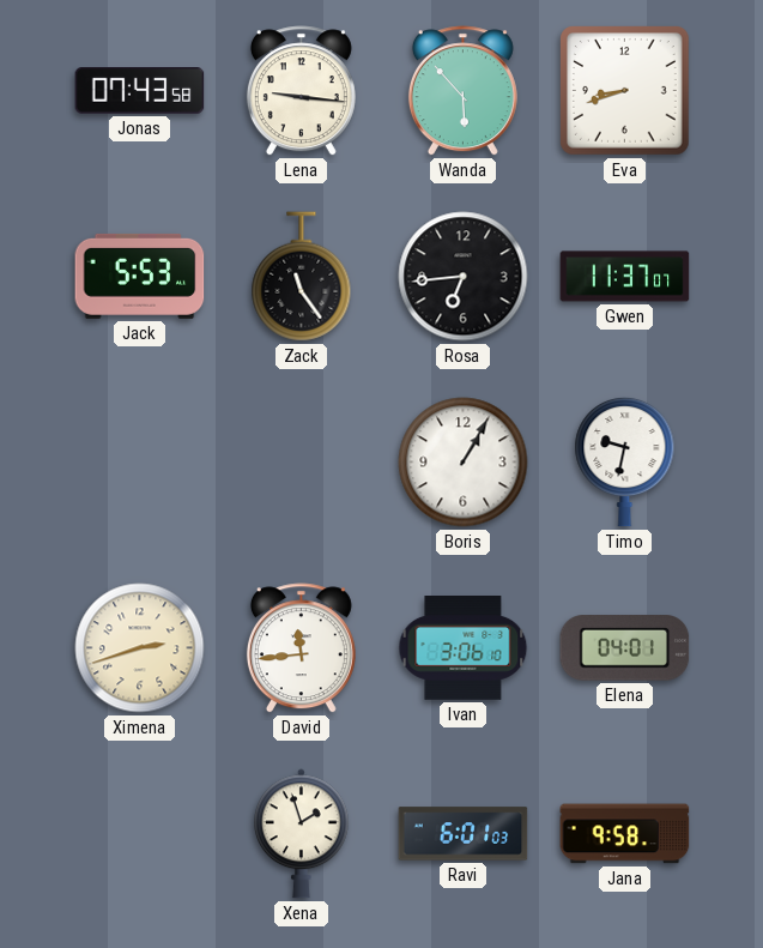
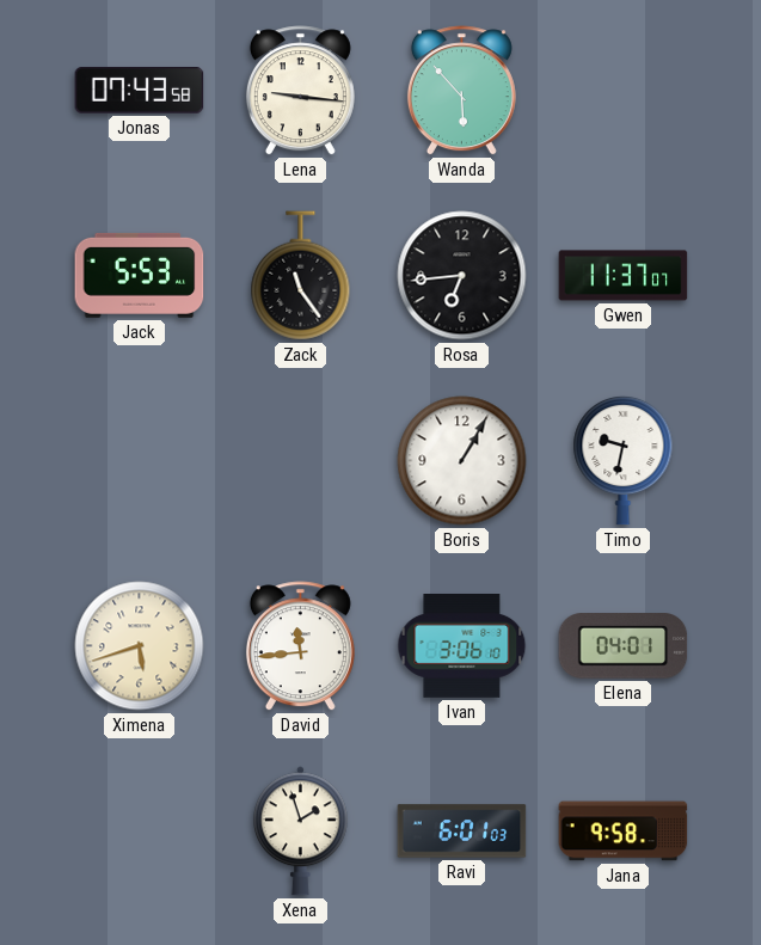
Eva: 8:42 -> none
Ximena: 2:42 -> 5:42
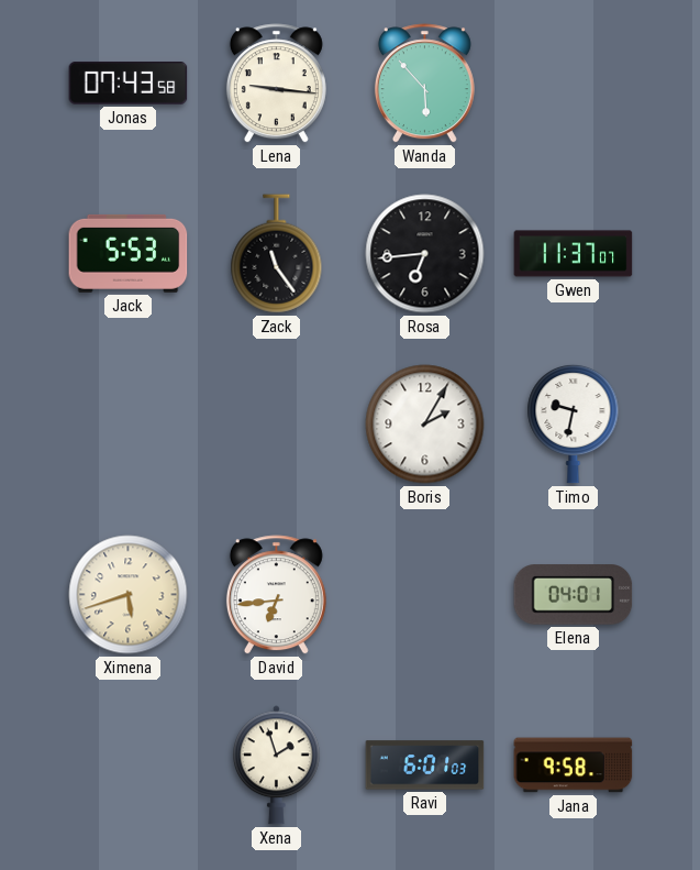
Boris: 1:05 -> 2:05
David: 11:44 -> 6:44
Ivan: 3:06 -> none
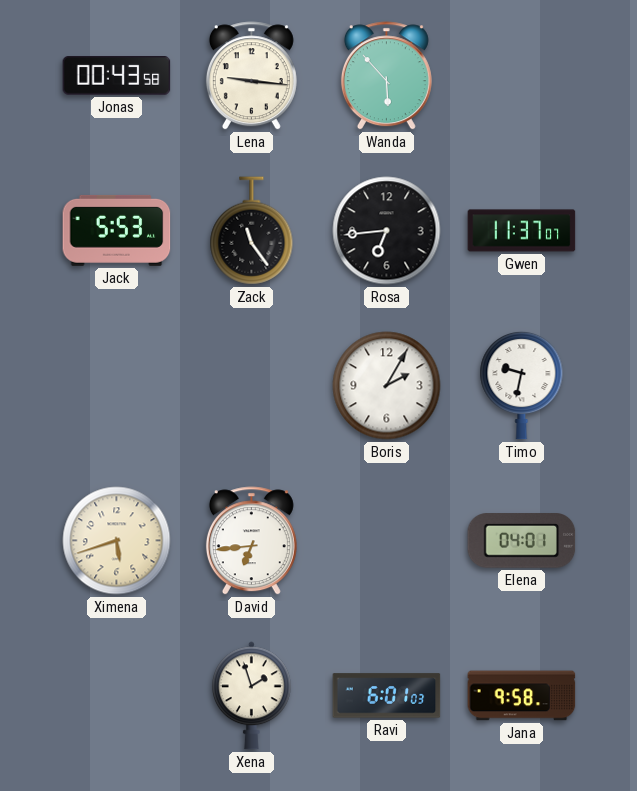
Jonas: 07:43 -> 00:43
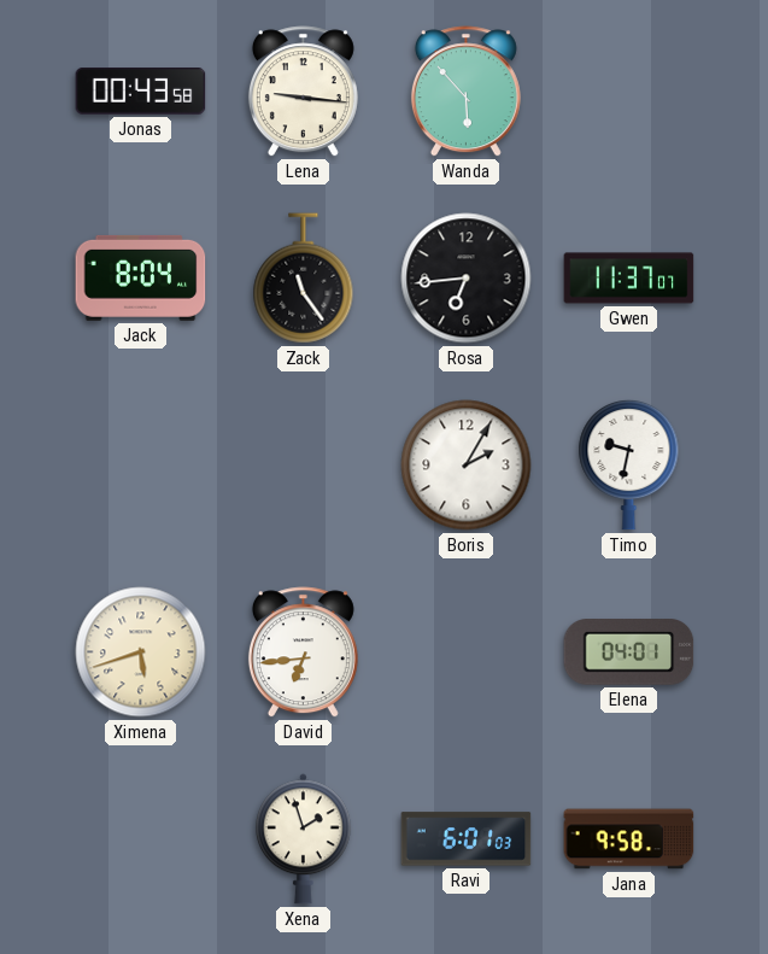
Jack: 5:53 -> 8:04
